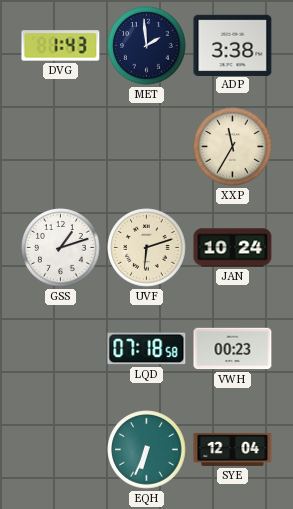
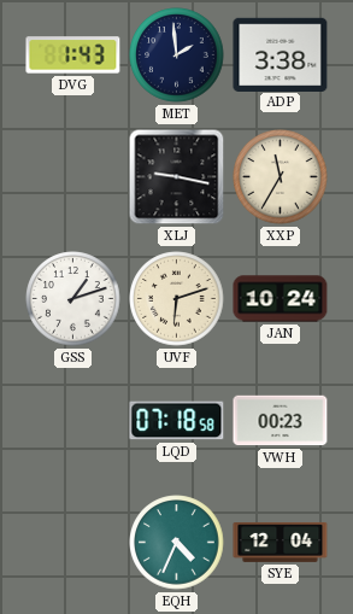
XLJ: none -> 9:17
EQH: 6:34 -> 4:34
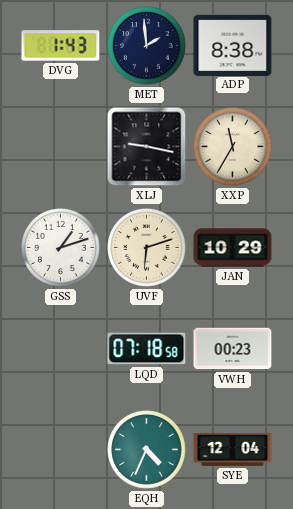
ADP: 3:38 -> 8:38
JAN: 10:24 -> 10:29
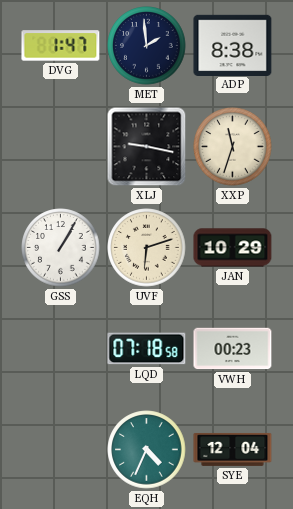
DVG: 1:43 -> 1:47
XXP: 11:35 -> 11:33
GSS: 1:12 -> 1:05
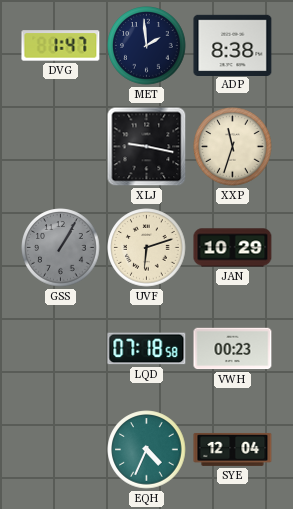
GSS dial: white -> grey
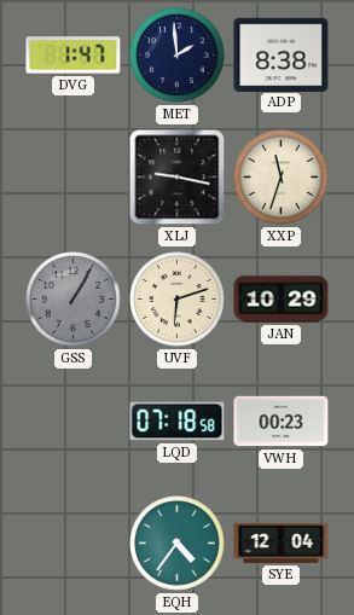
EQH: 4:34 -> 4:36
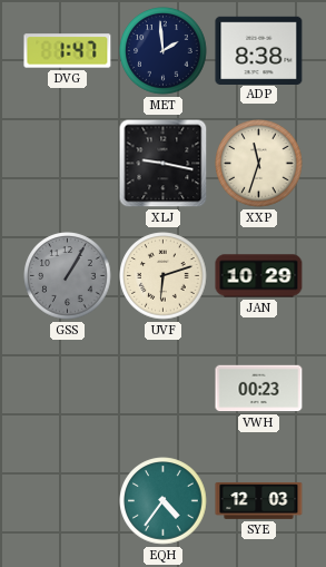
LQD: 07:18 -> none
SYE: 12:04 -> 12:03
